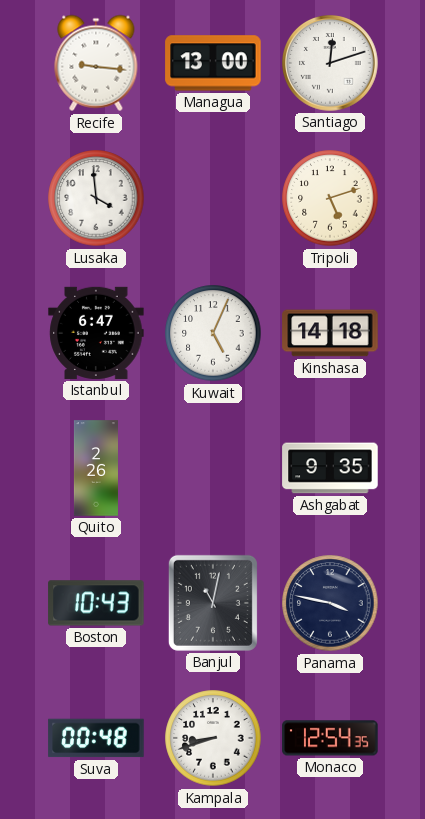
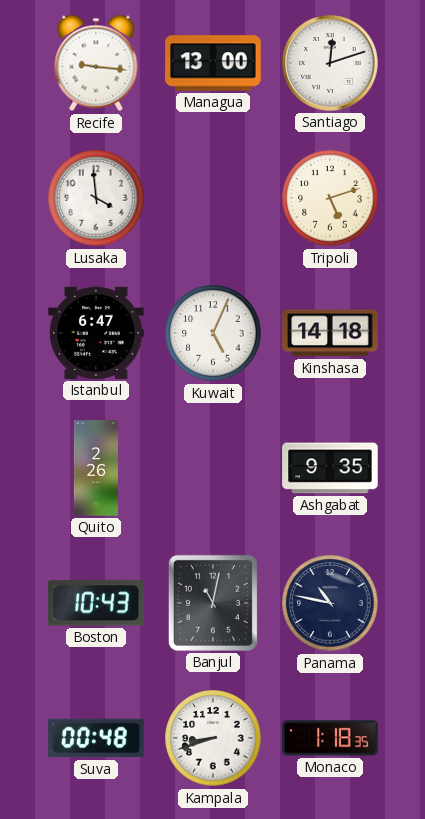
Panama: 3:47 -> 10:47
Monaco: 12:54 -> 1:18
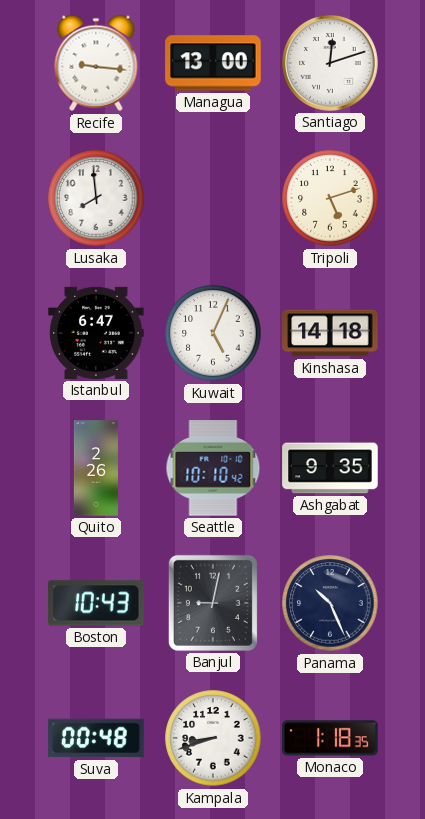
Lusaka: 3:59 -> 7:59
Seattle: none -> 10:10
Banjul: 11:02 -> 9:02
Panama: 10:47 -> 10:26
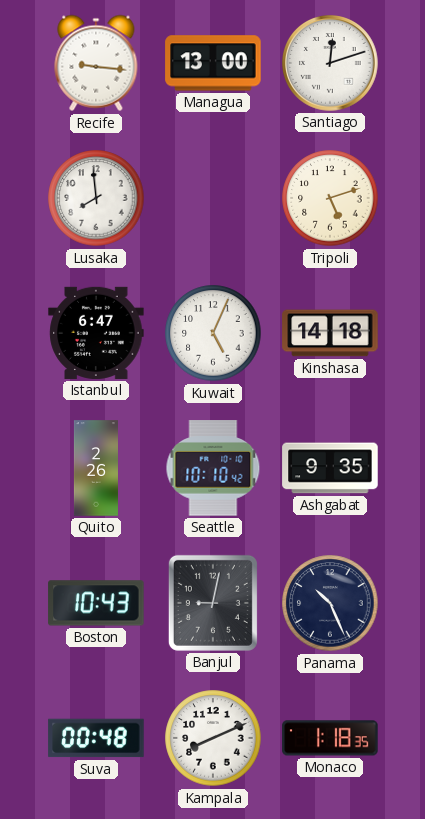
Kampala: 8:42 -> 8:11
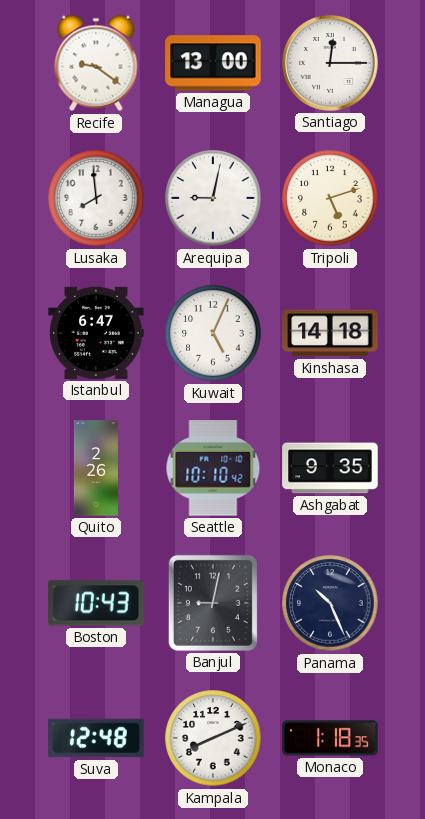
Recife: 9:16 -> 9:21
Santiago: 12:12 -> 12:15
Arequipa: none -> 9:02
Suva: 00:48 -> 12:48
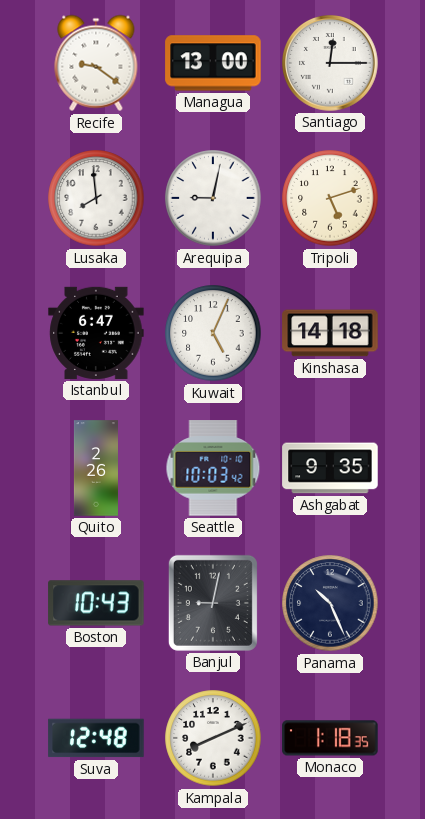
Seattle: 10:10 -> 10:03
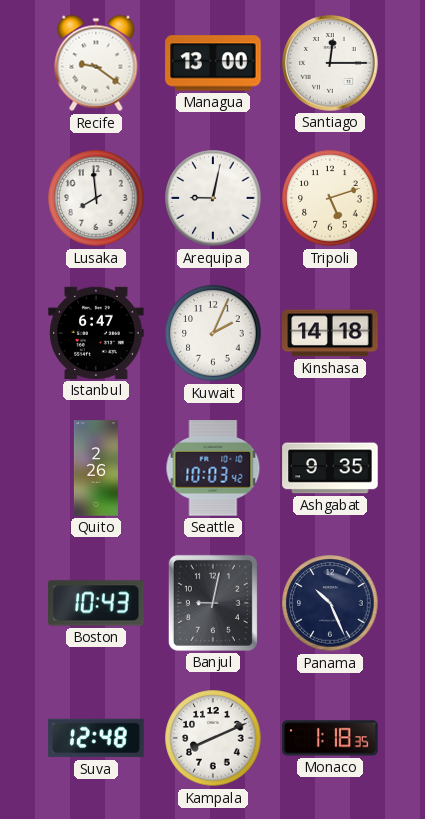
Kuwait: 5:04 -> 2:04
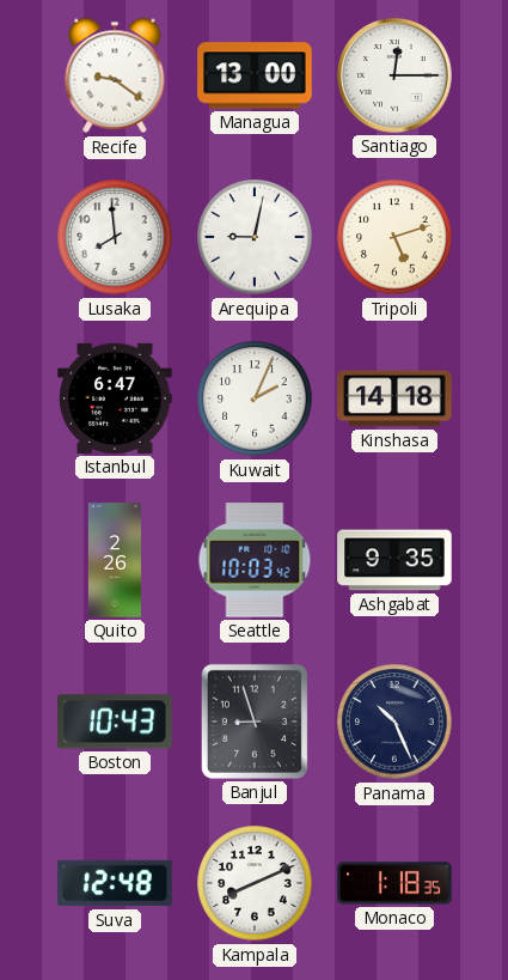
Banjul: 9:02 -> 8:57
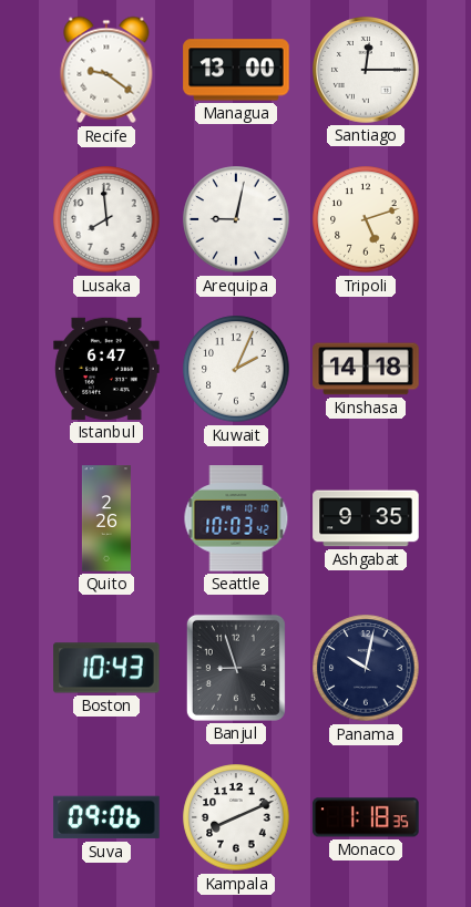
Panama: 10:26 -> 10:02
Suva: 12:48 -> 09:06
